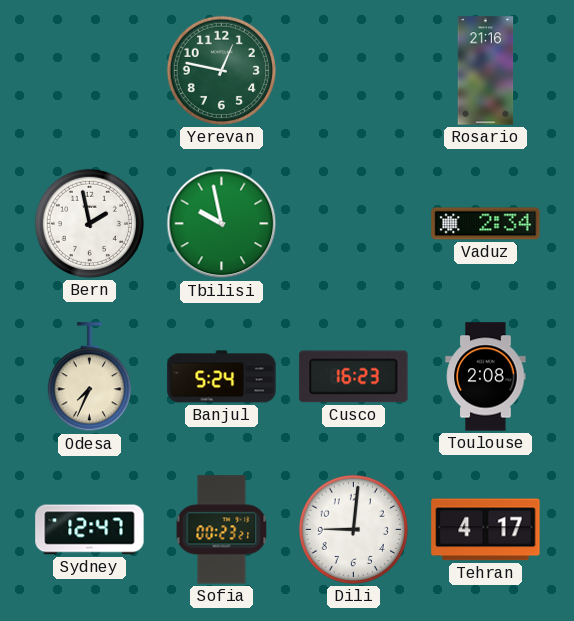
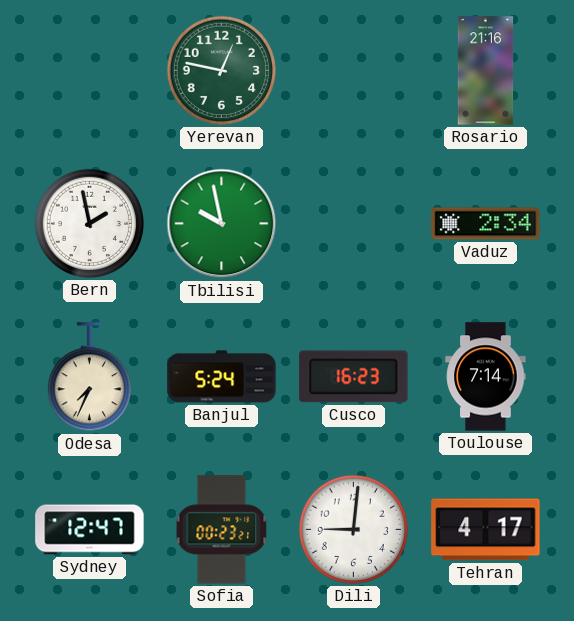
Toulouse: 2:08 -> 7:14
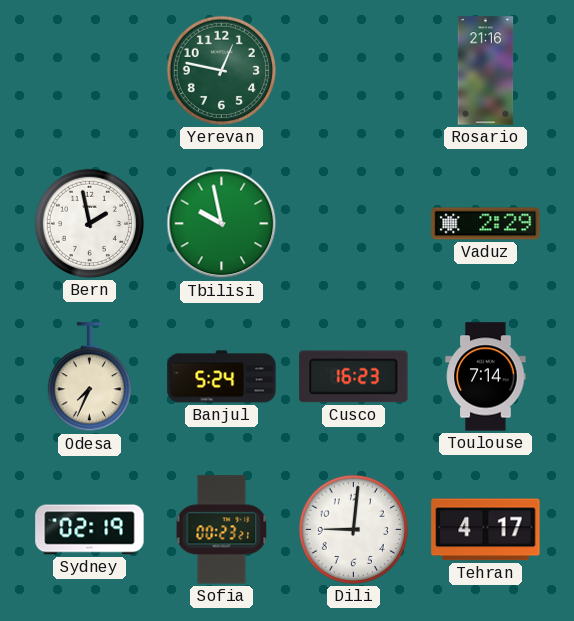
Vaduz: 2:34 -> 2:29
Sydney: 12:47 -> 02:19
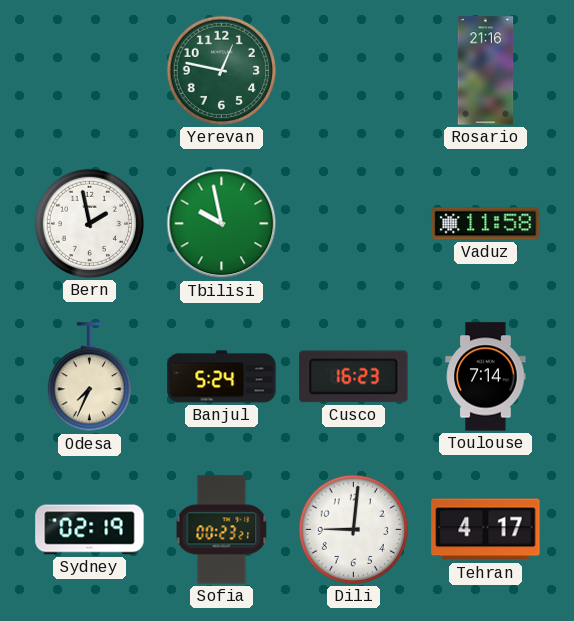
Vaduz: 2:29 -> 11:58
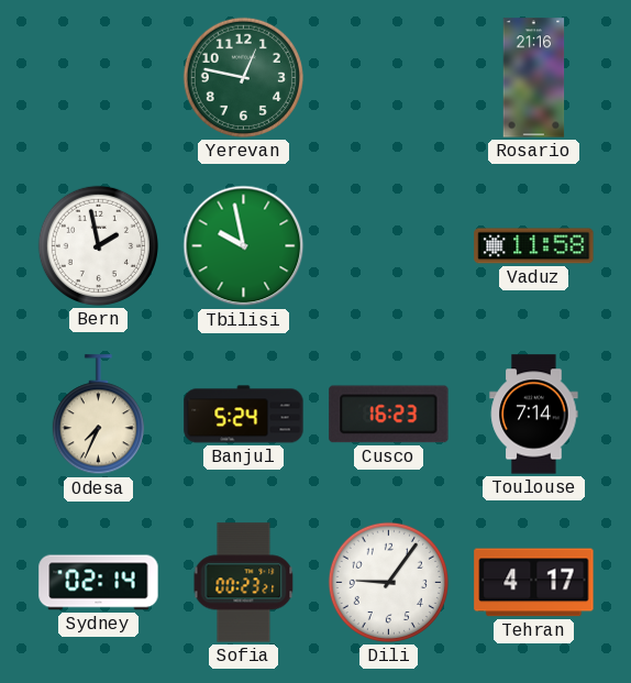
Sydney: 02:19 -> 02:14
Dili: 9:01 -> 9:06
